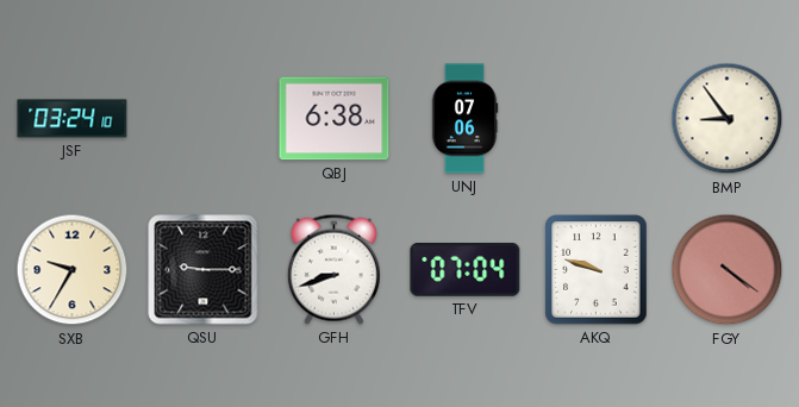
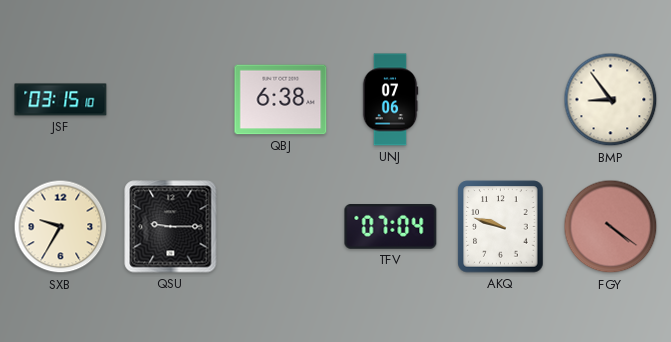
JSF: 03:24 -> 03:15
GFH: 8:42 -> none
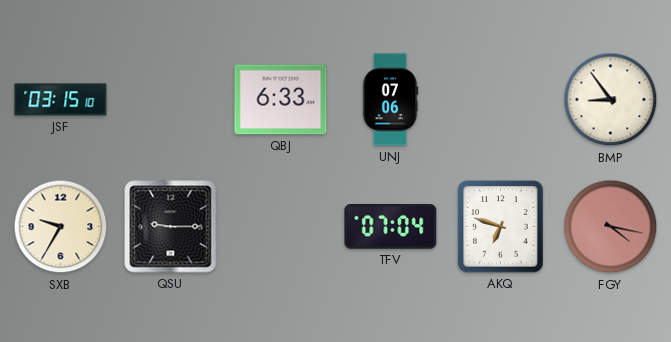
QBJ: 6:38 -> 6:33
AKQ: 9:48 -> 6:48
FGY: 4:21 -> 4:17
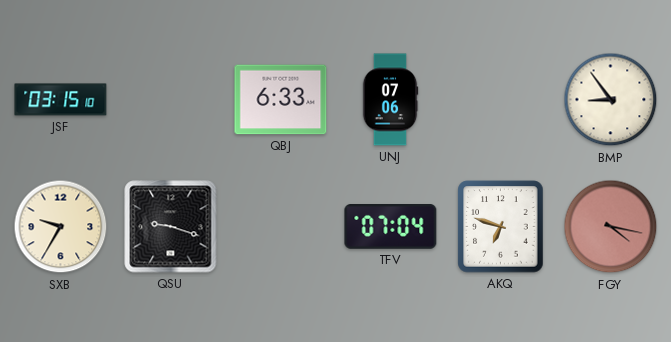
QSU: 9:15 -> 9:18
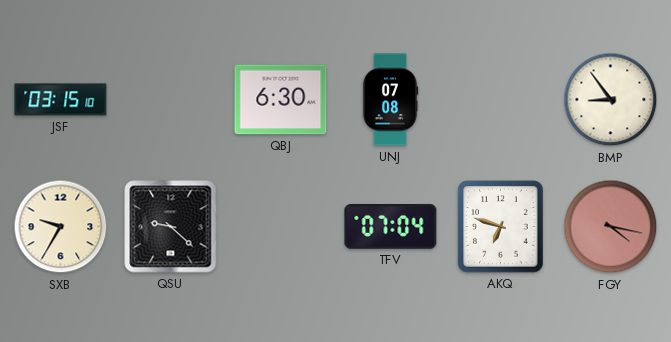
QBJ: 6:33 -> 6:30
UNJ: 07:06 -> 07:08
QSU: 9:18 -> 9:22
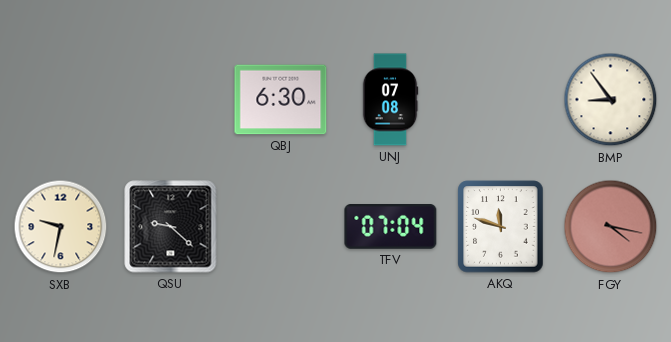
JSF: 03:15 -> none
SXB: 9:35 -> 9:32
AKQ: 6:48 -> 11:48
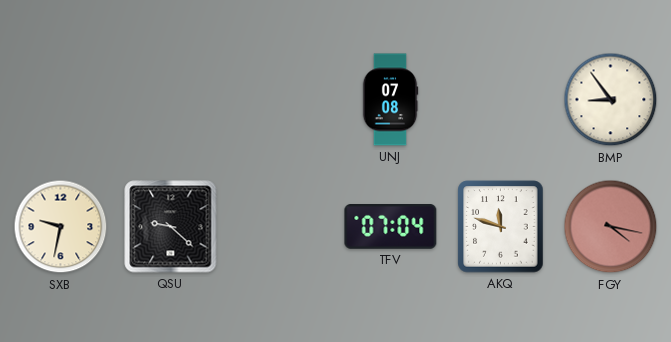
QBJ: 6:30 -> none
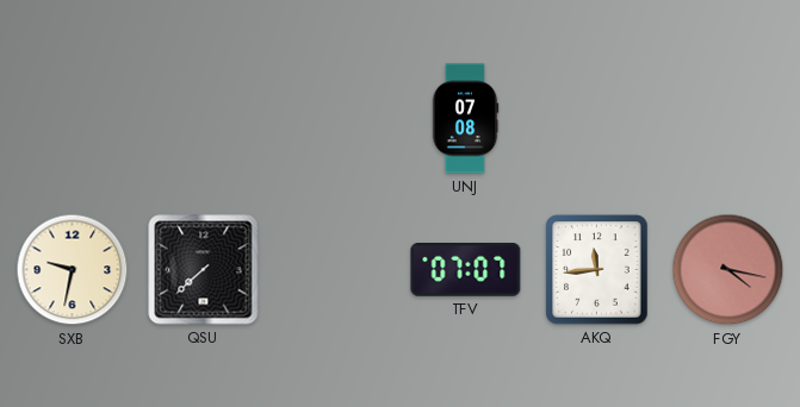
BMP: 8:54 -> none
QSU: 9:22 -> 7:38
TFV: 07:04 -> 07:07
AKQ: 11:48 -> 11:44
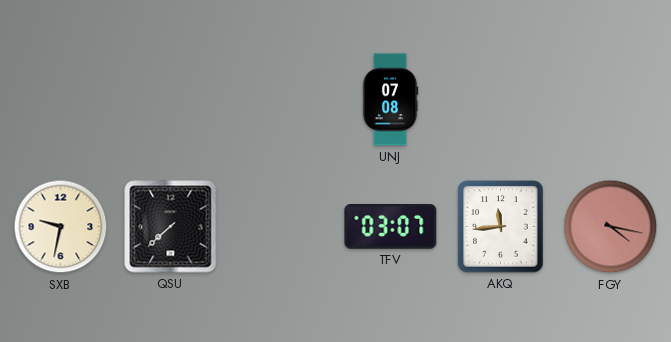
TFV: 07:07 -> 03:07
